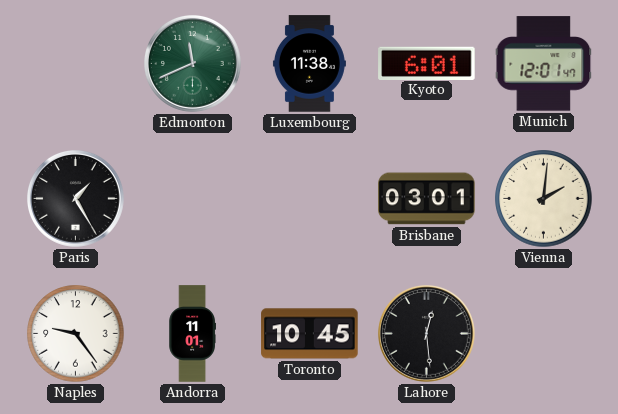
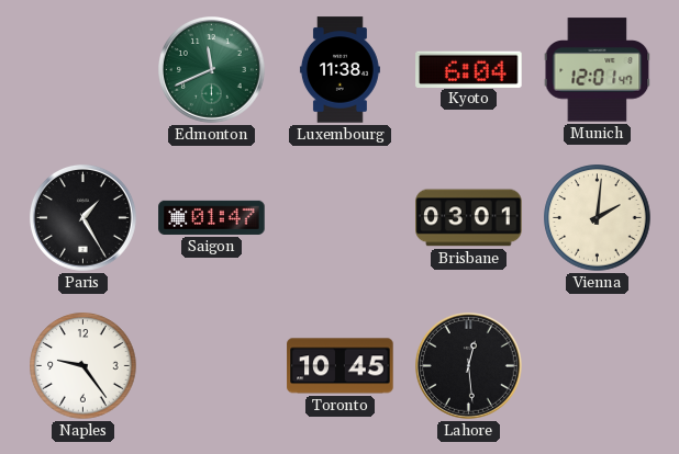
Kyoto: 6:01 -> 6:04
Saigon: none -> 01:47
Andorra: 11:01 -> none
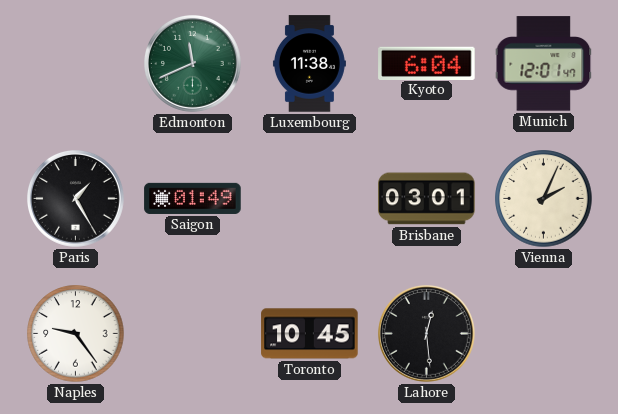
Saigon: 01:47 -> 01:49
Vienna: 2:01 -> 2:04
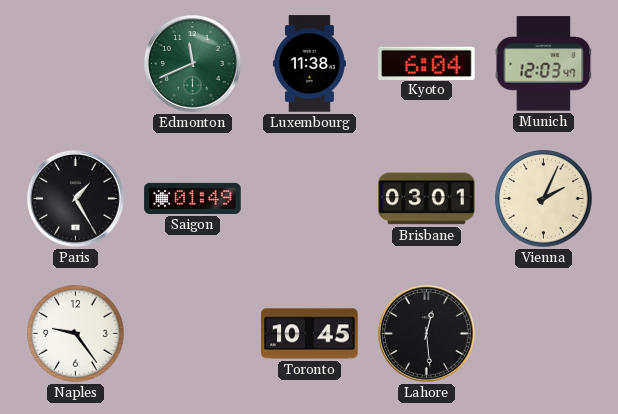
Munich: 12:01 -> 12:03
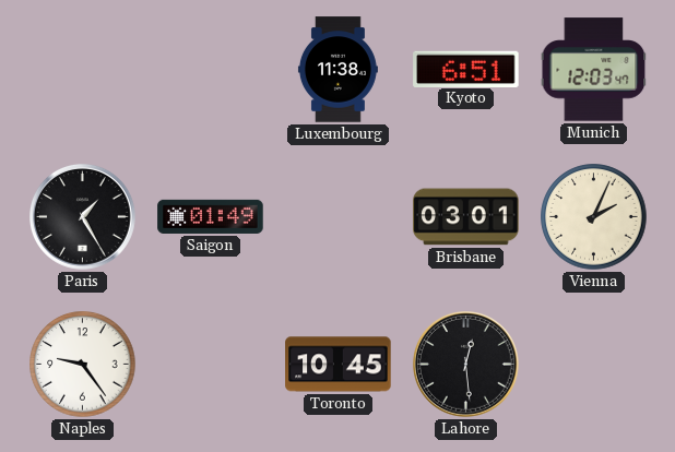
Edmonton: 11:41 -> none
Kyoto: 6:04 -> 6:51
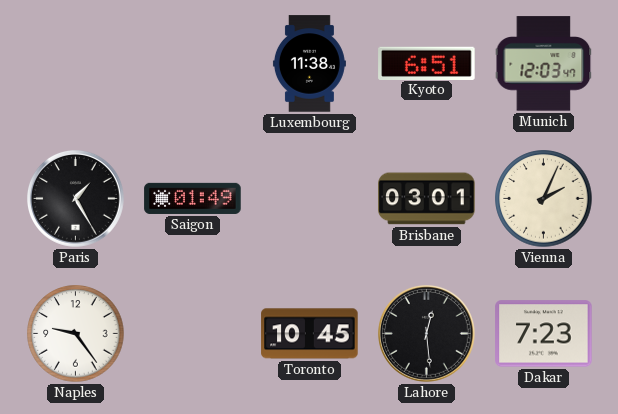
Dakar: none -> 7:23
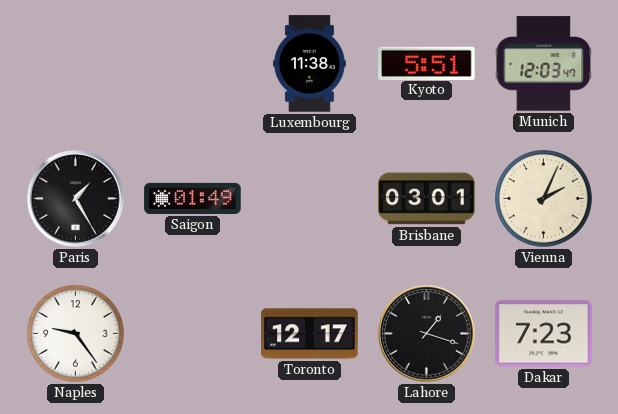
Kyoto: 6:51 -> 5:51
Toronto: 10:45 -> 12:17
Lahore: 12:29 -> 1:18
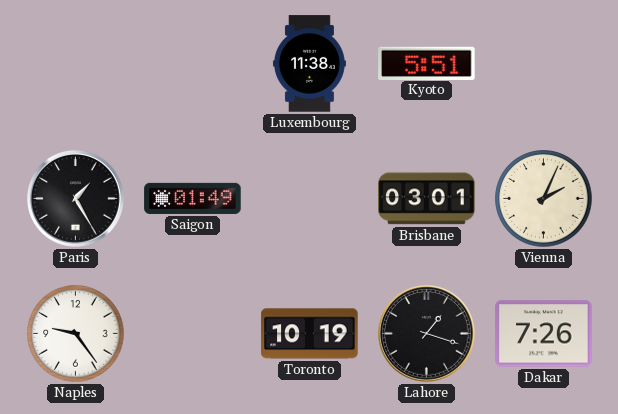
Munich: 12:03 -> none
Toronto: 12:17 -> 10:19
Dakar: 7:23 -> 7:26
